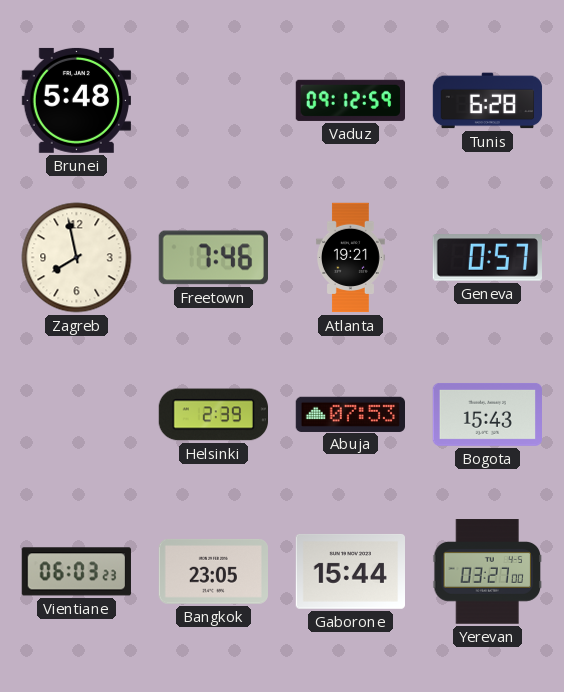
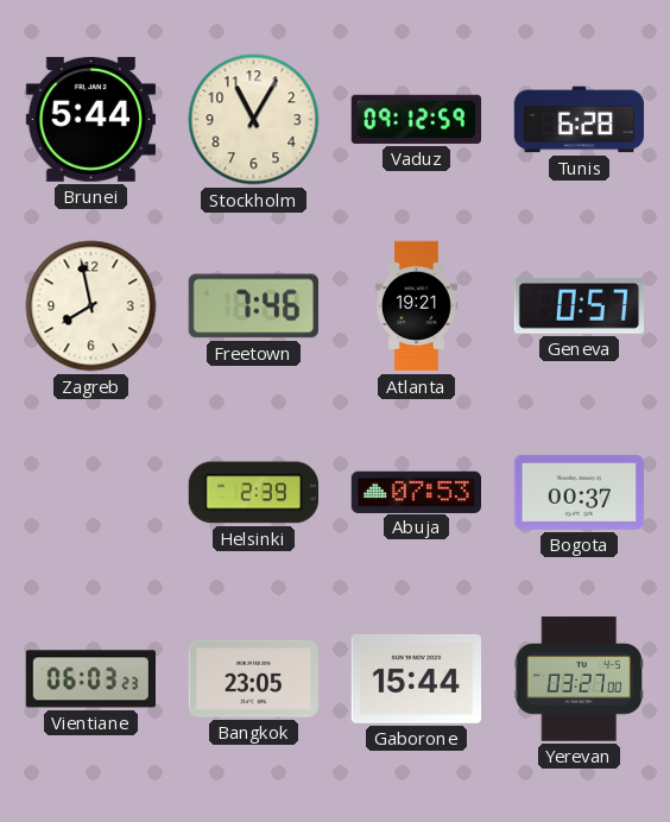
Brunei: 5:48 -> 5:44
Stockholm: none -> 11:05
Bogota: 15:43 -> 00:37
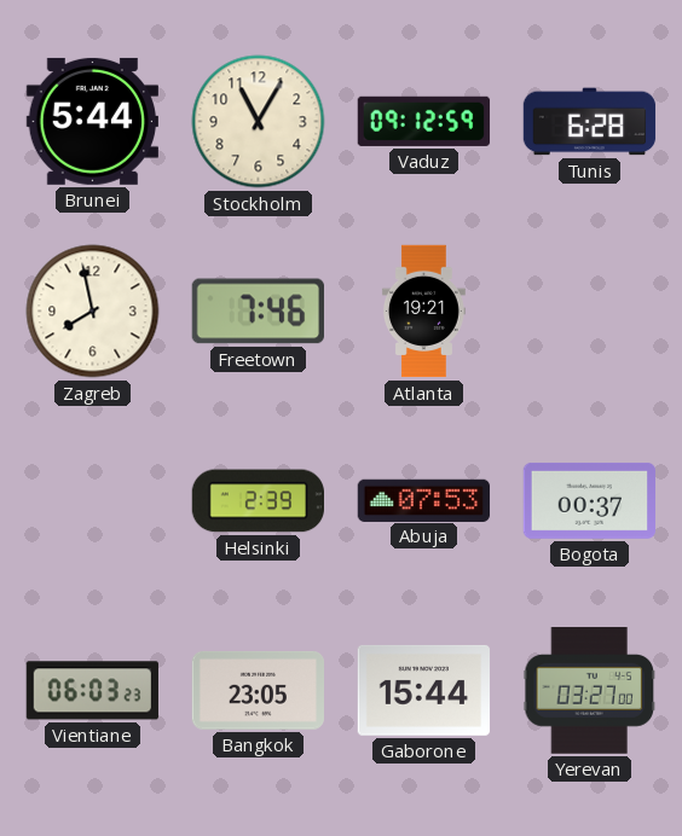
Geneva: 0:57 -> none
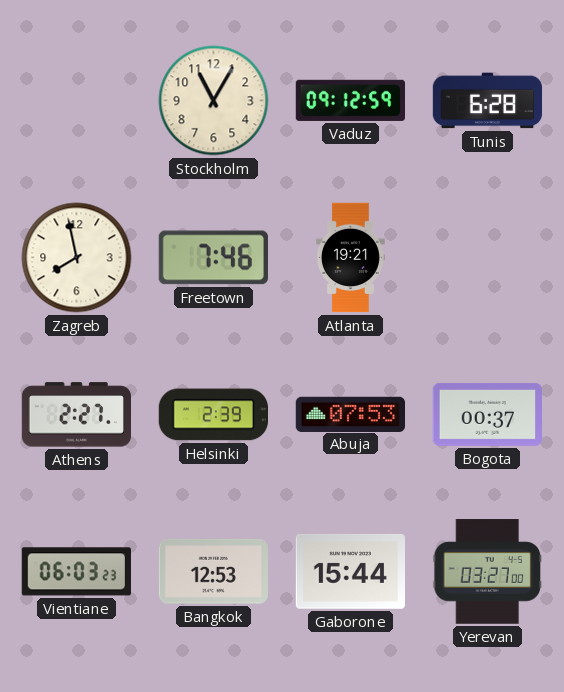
Brunei: 5:44 -> none
Athens: none -> 2:27
Bangkok: 23:05 -> 12:53
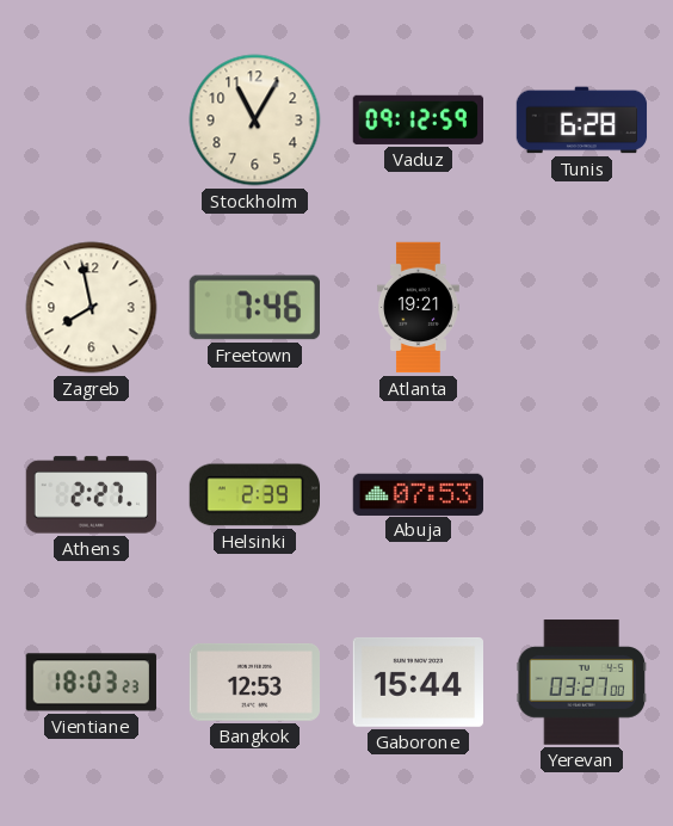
Bogota: 00:37 -> none
Vientiane: 06:03 -> 18:03
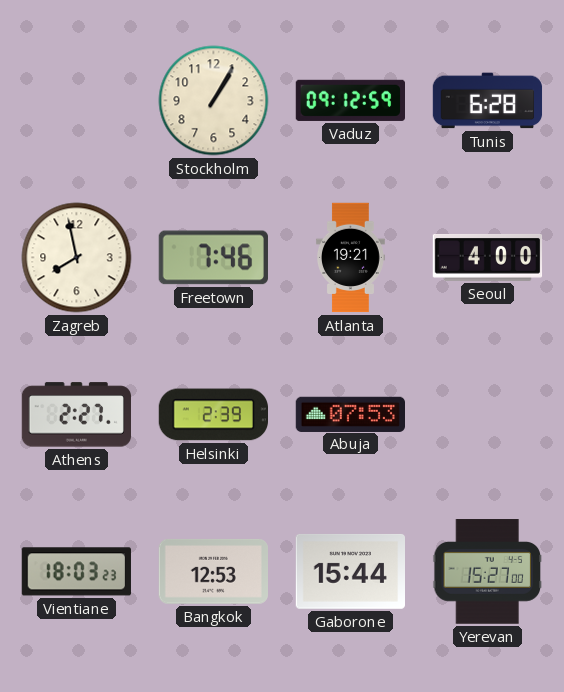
Stockholm: 11:05 -> 1:05
Seoul: none -> 4:00
Yerevan: 03:27 -> 15:27
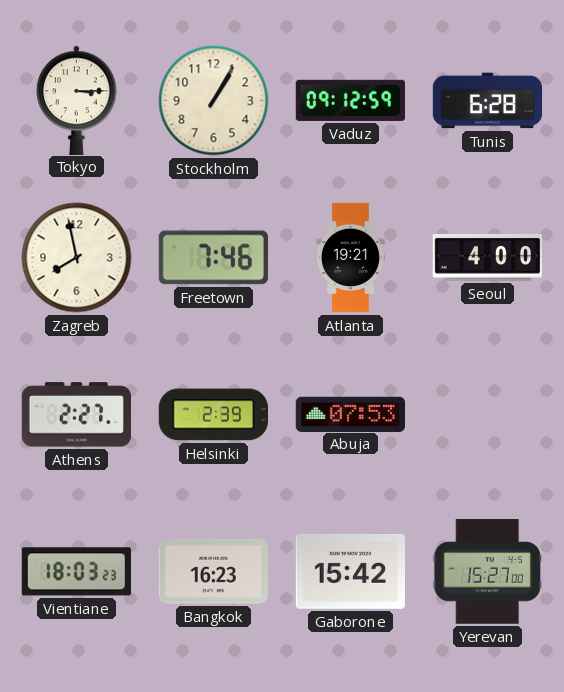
Tokyo: none -> 3:15
Bangkok: 12:53 -> 16:23
Gaborone: 15:44 -> 15:42
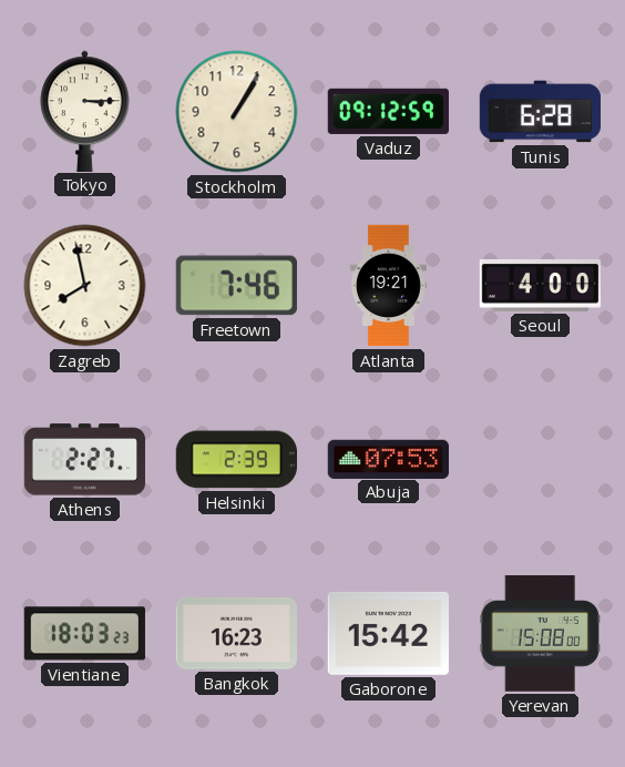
Yerevan: 15:27 -> 15:08
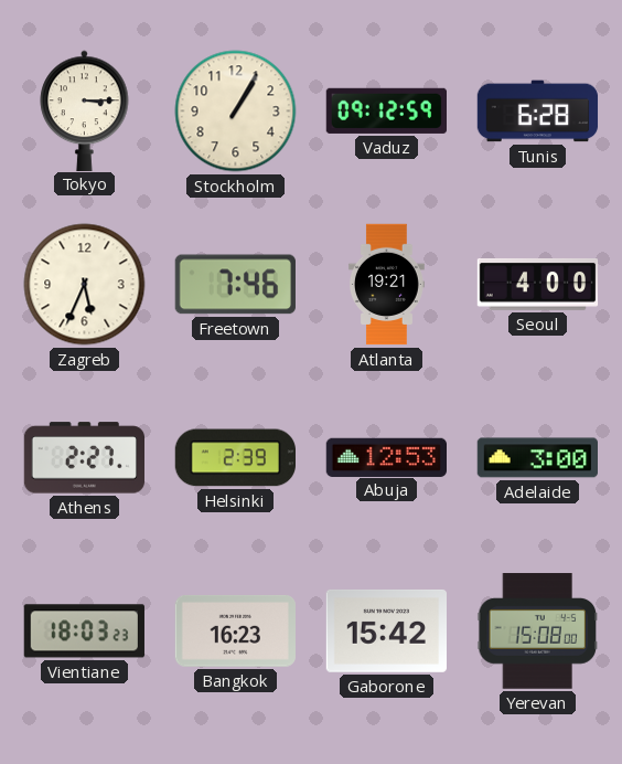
Zagreb: 7:58 -> 5:34
Abuja: 07:53 -> 12:53
Adelaide: none -> 3:00
